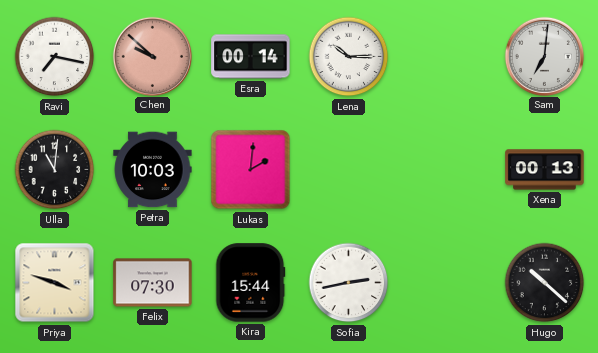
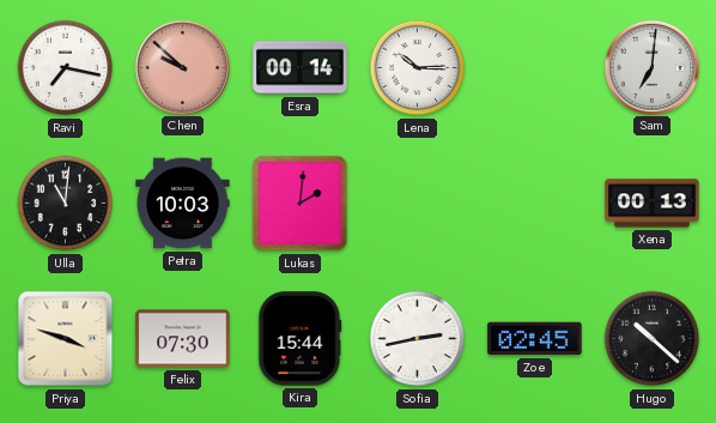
Zoe: none -> 02:45
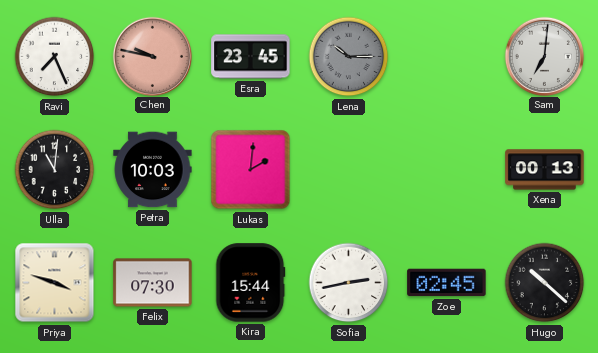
Ravi: 7:17 -> 7:26
Chen: 9:52 -> 9:47
Esra: 00:14 -> 23:45
Lena dial: white -> grey
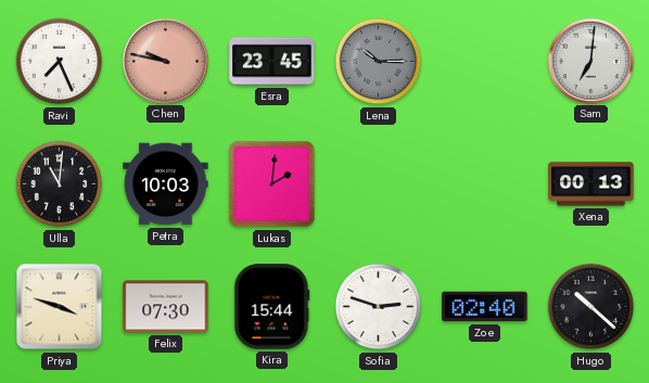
Sofia: 2:43 -> 2:48
Zoe: 02:45 -> 02:40
